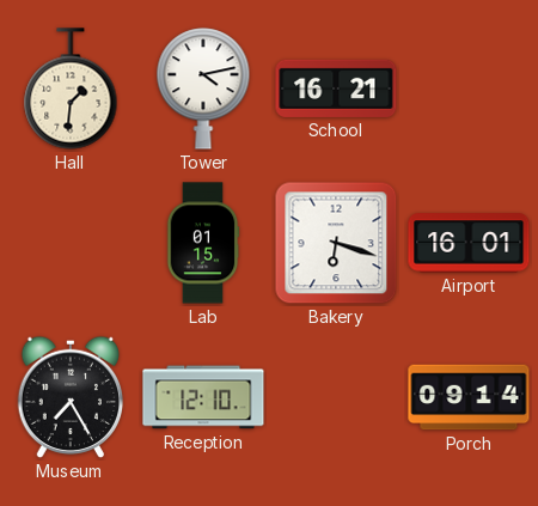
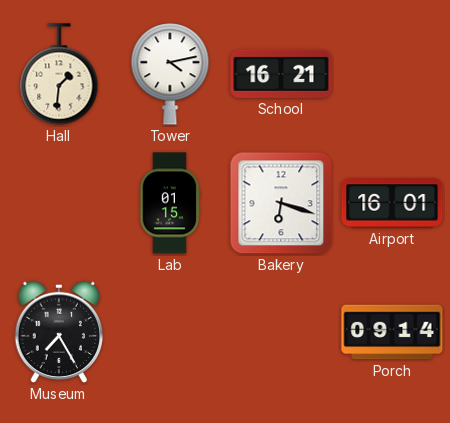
Reception: 12:10 -> none
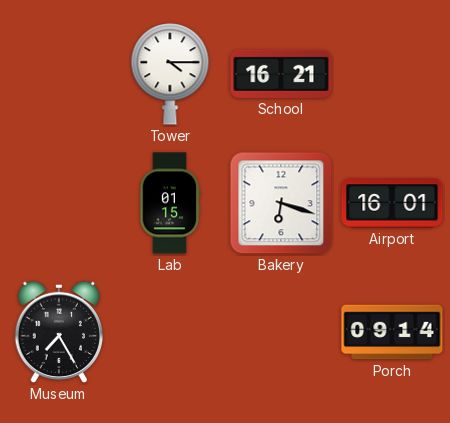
Hall: 1:31 -> none
Tower: 4:13 -> 4:15
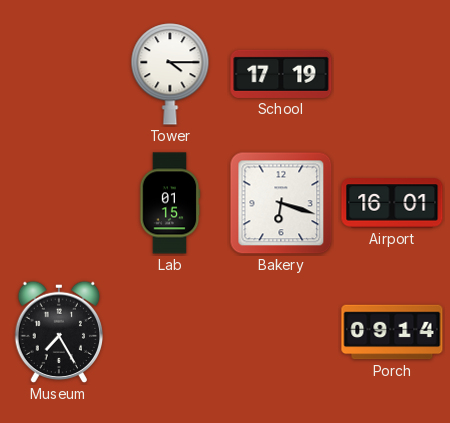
School: 16:21 -> 17:19
